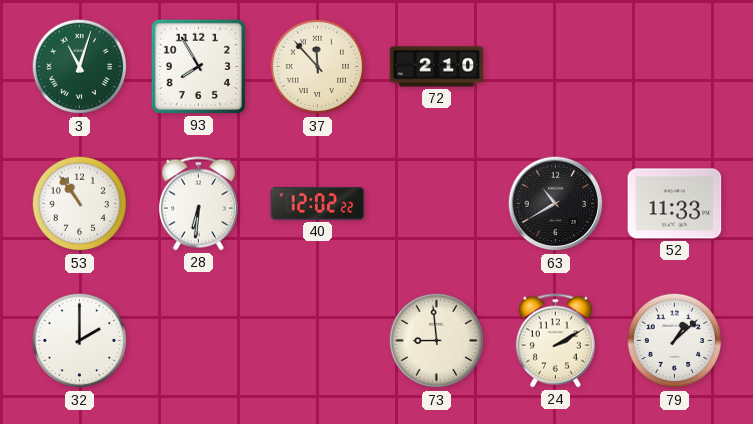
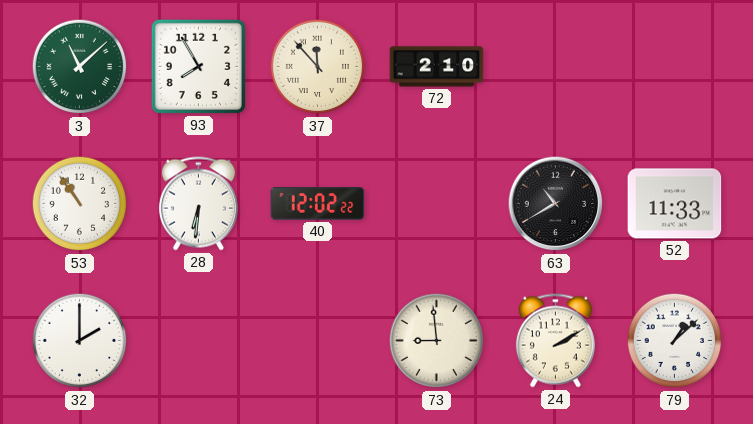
3: 11:03 -> 11:08
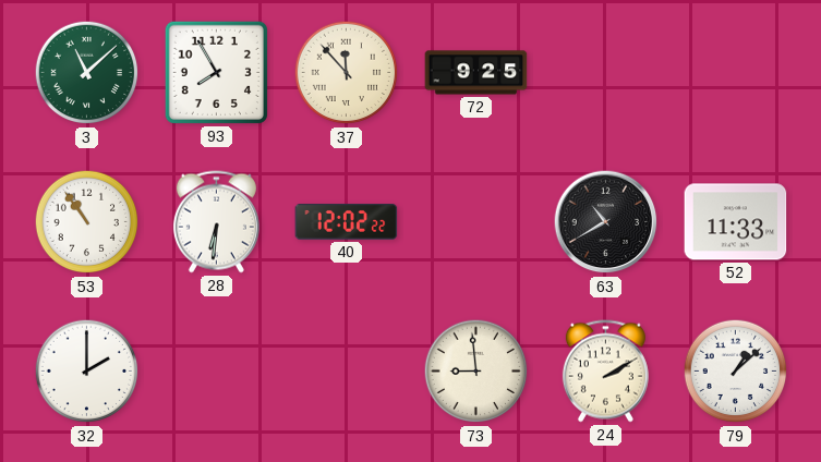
72: 2:10 -> 9:25
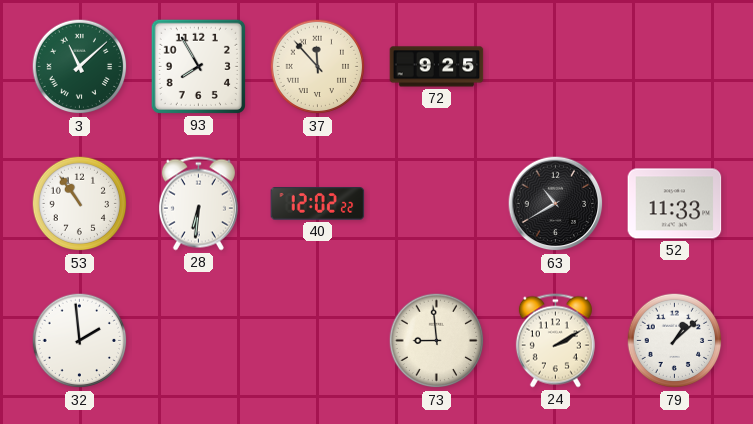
32: 2:00 -> 1:59
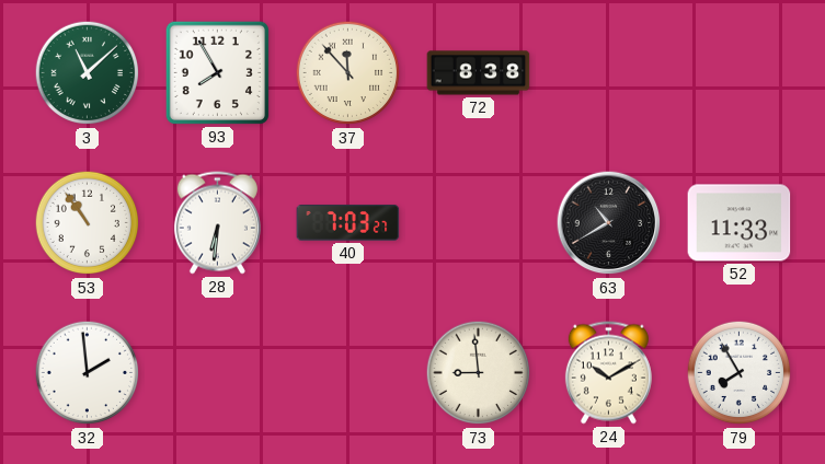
72: 9:25 -> 8:38
40: 12:02 -> 7:03
24: 2:10 -> 10:10
79: 1:08 -> 7:55
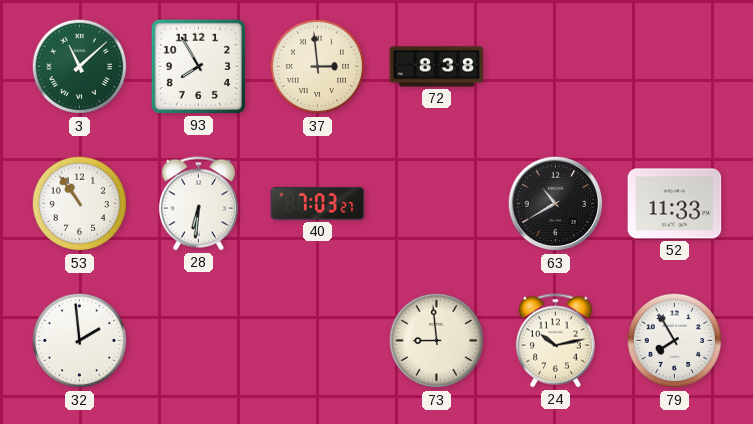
37: 11:53 -> 2:59
24: 10:10 -> 10:13
